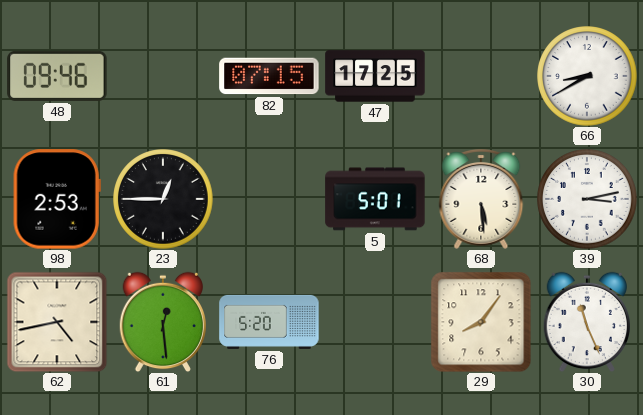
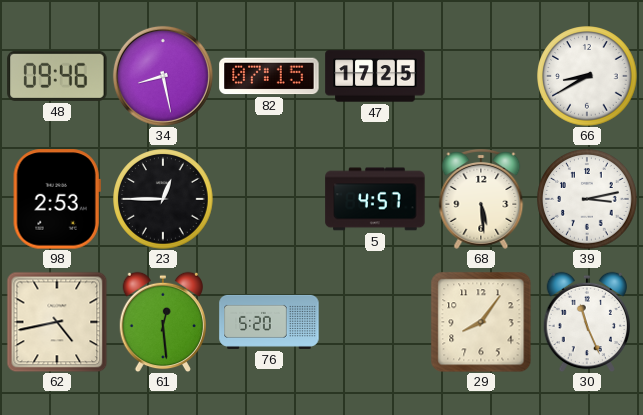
34: none -> 8:28
5: 5:01 -> 4:57
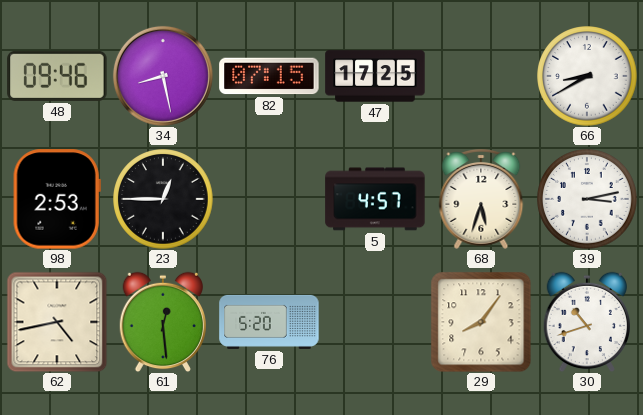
68: 5:29 -> 5:33
30: 11:26 -> 10:42
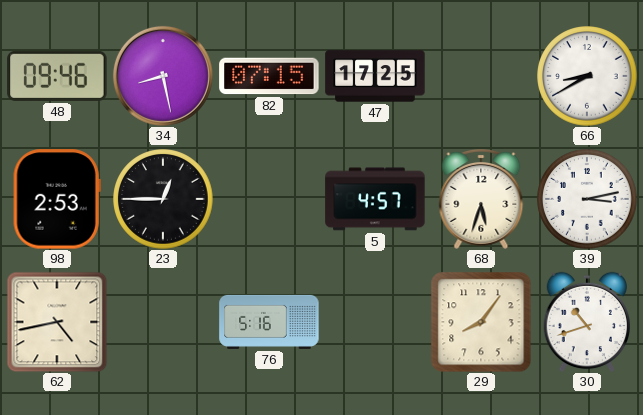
61: 12:29 -> none
76: 5:20 -> 5:16
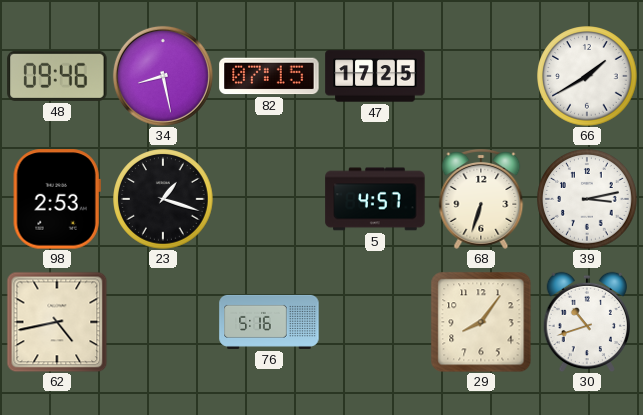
66: 8:40 -> 1:40
23: 12:45 -> 1:18
68: 5:33 -> 6:33
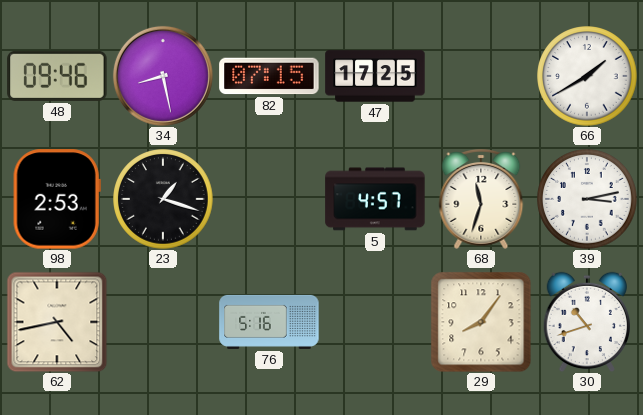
68: 6:33 -> 11:33
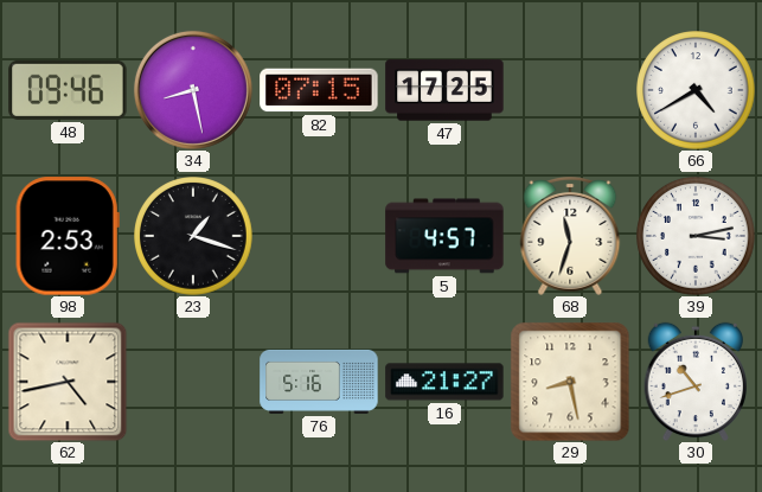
66: 1:40 -> 4:40
16: none -> 21:27
29: 8:06 -> 8:28
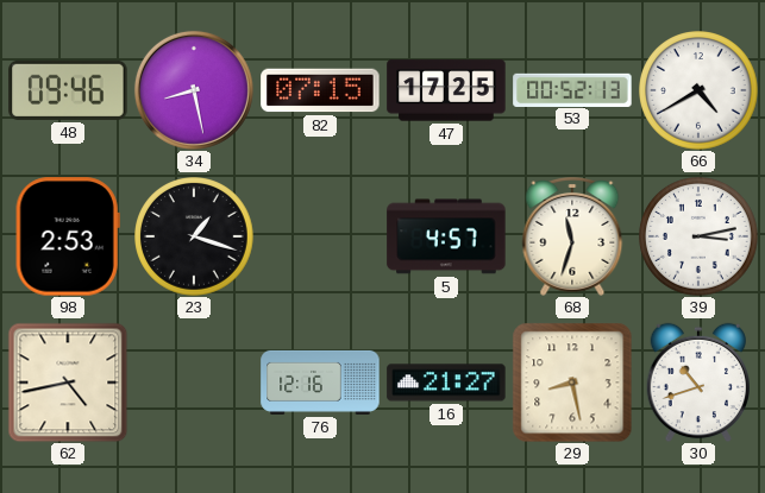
53: none -> 00:52
76: 5:16 -> 12:16
